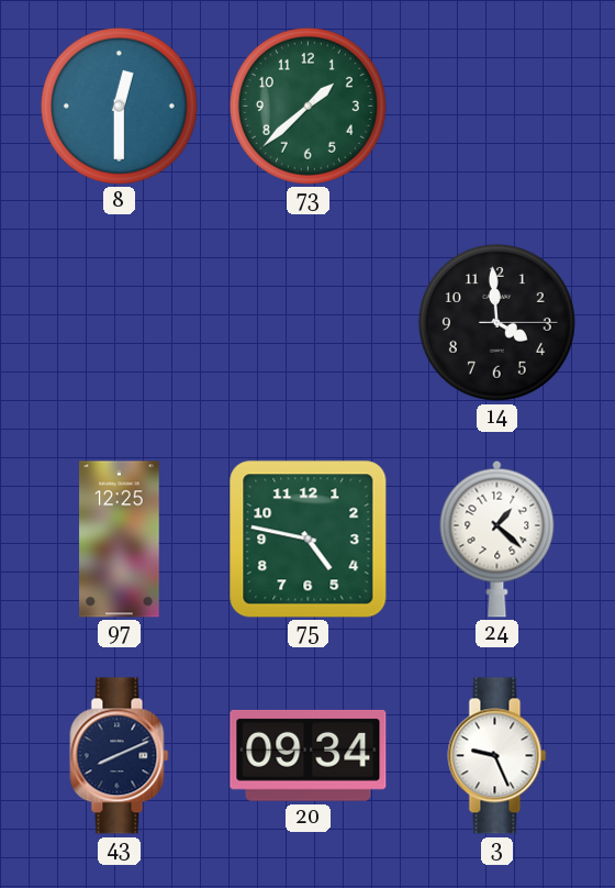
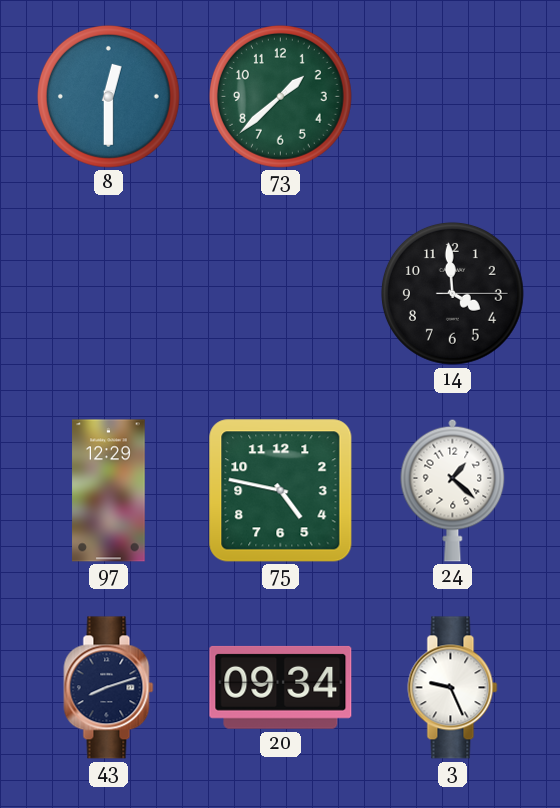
97: 12:25 -> 12:29
43: 8:11 -> 8:12
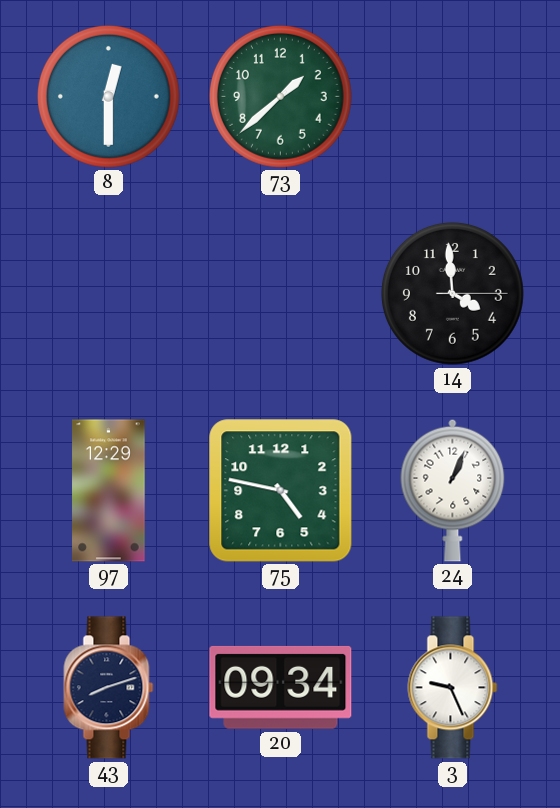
24: 1:22 -> 1:04
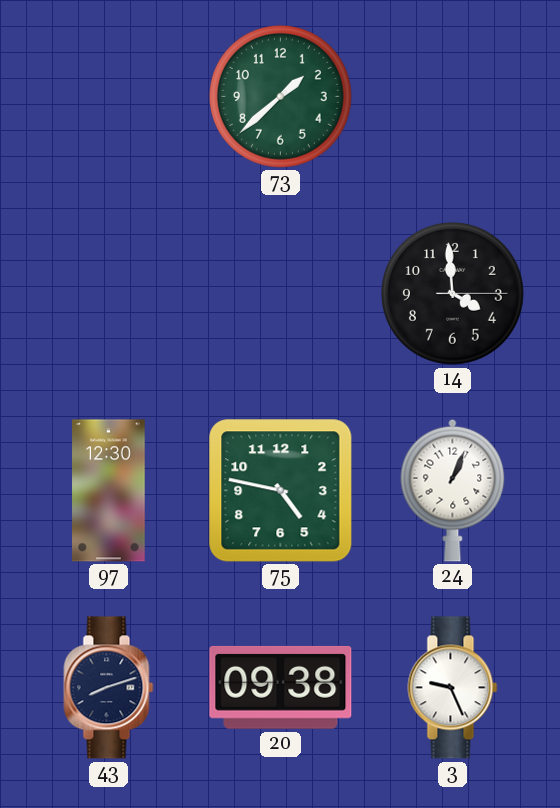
8: 12:30 -> none
97: 12:29 -> 12:30
20: 09:34 -> 09:38
